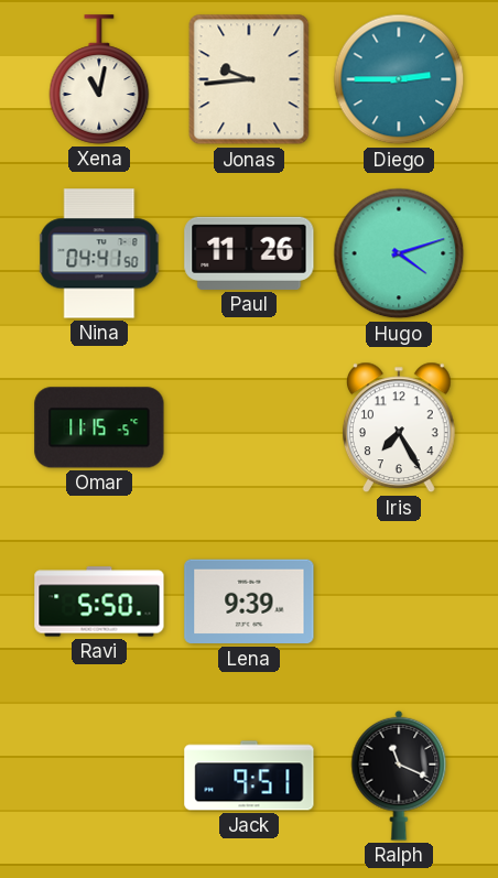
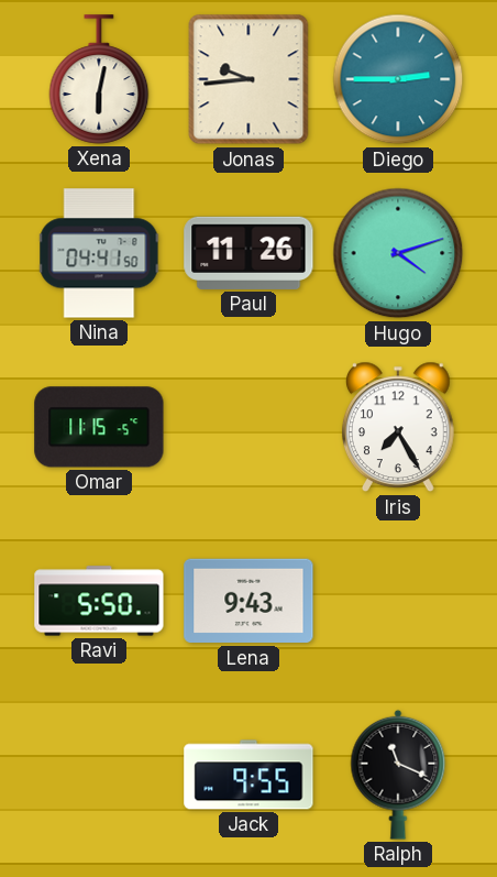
Xena: 11:02 -> 6:02
Lena: 9:39 -> 9:43
Jack: 9:51 -> 9:55
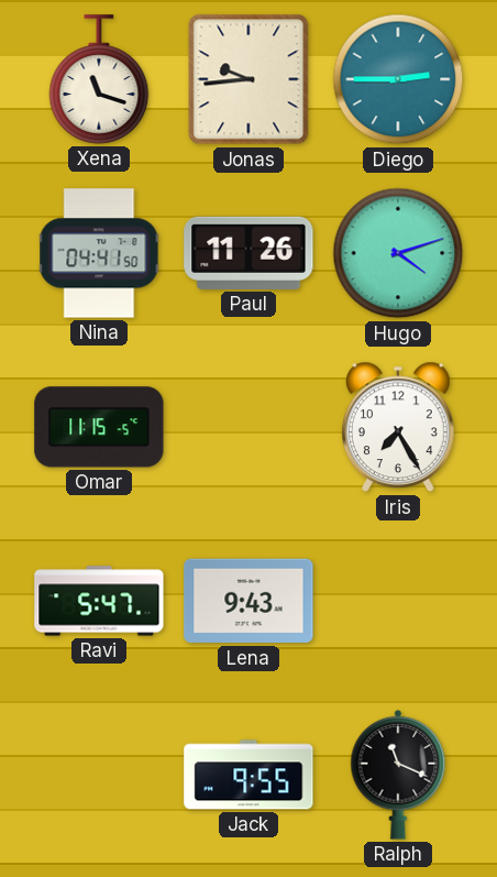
Xena: 6:02 -> 11:18
Ravi: 5:50 -> 5:47
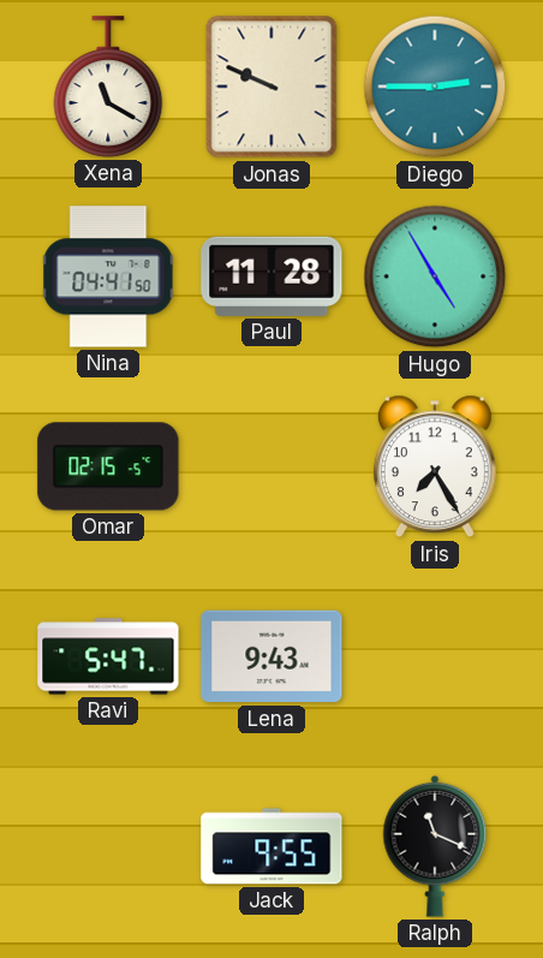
Xena: 11:18 -> 11:20
Jonas: 9:44 -> 9:49
Paul: 11:26 -> 11:28
Hugo: 4:12 -> 4:55
Omar: 11:15 -> 02:15
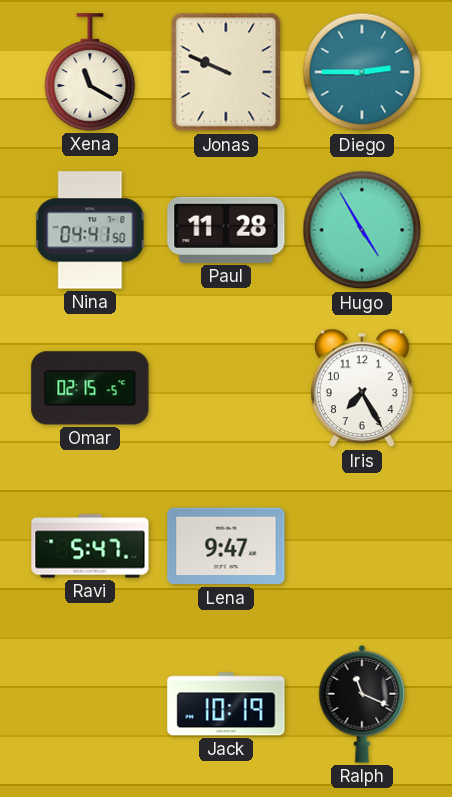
Lena: 9:43 -> 9:47
Jack: 9:55 -> 10:19
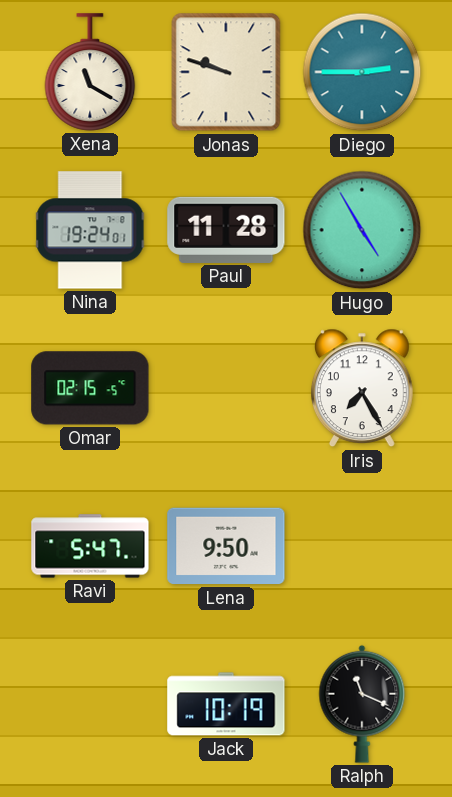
Jonas: 9:49 -> 9:48
Nina: 04:41 -> 19:24
Lena: 9:47 -> 9:50
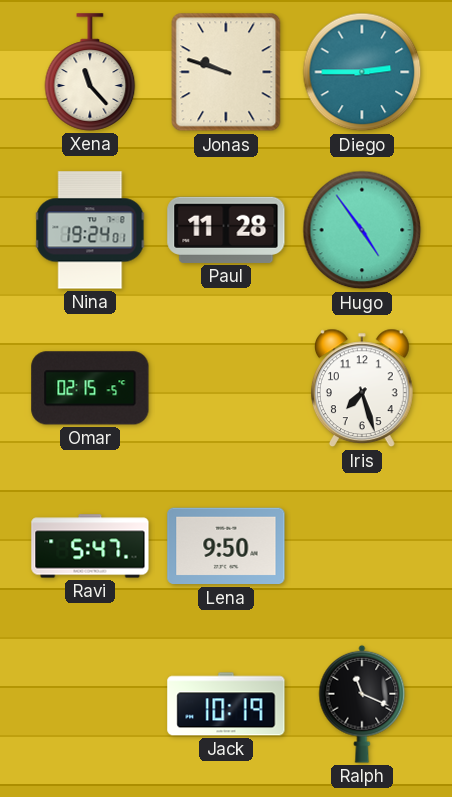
Xena: 11:20 -> 11:23
Hugo: 4:55 -> 4:54
Iris: 7:25 -> 7:27
